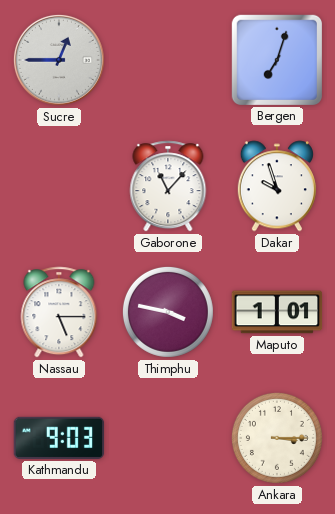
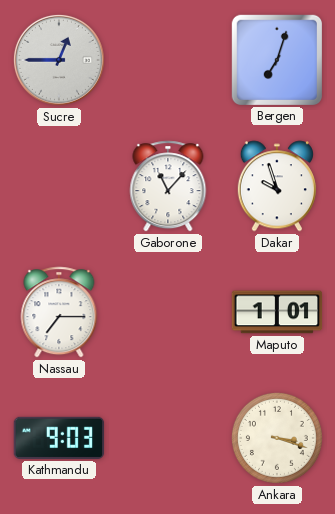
Nassau: 5:15 -> 7:15
Thimphu: 3:47 -> none
Ankara: 3:15 -> 3:18
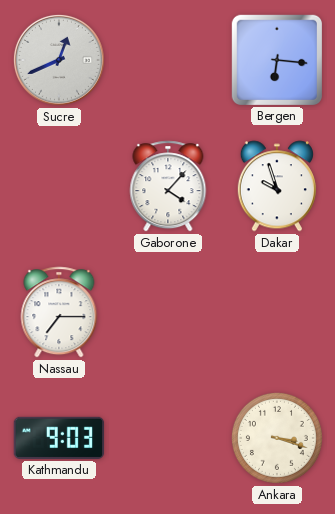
Sucre: 12:45 -> 12:41
Bergen: 7:03 -> 6:16
Gaborone: 11:07 -> 4:07
Maputo: 1:01 -> none
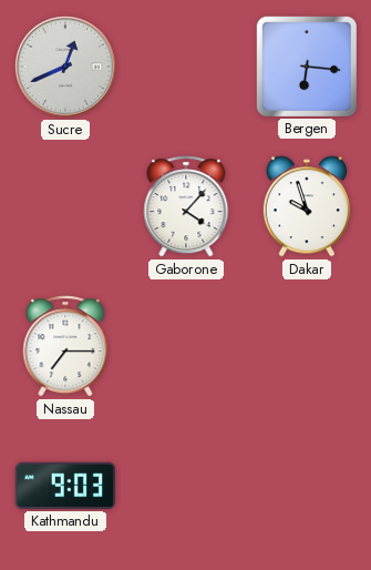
Ankara: 3:18 -> none
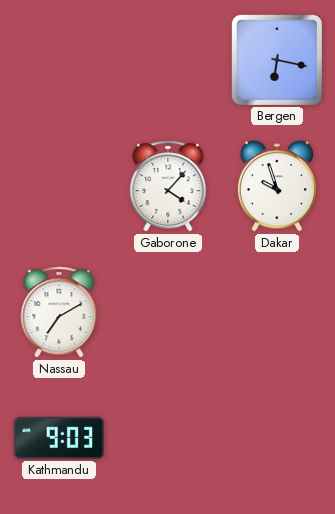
Sucre: 12:41 -> none
Bergen: 6:16 -> 6:17
Nassau: 7:15 -> 7:10
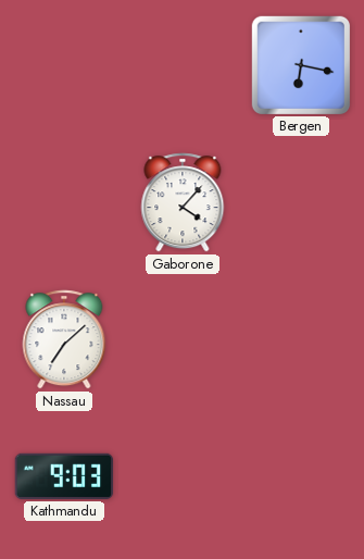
Dakar: 9:57 -> none
Nassau: 7:10 -> 7:08
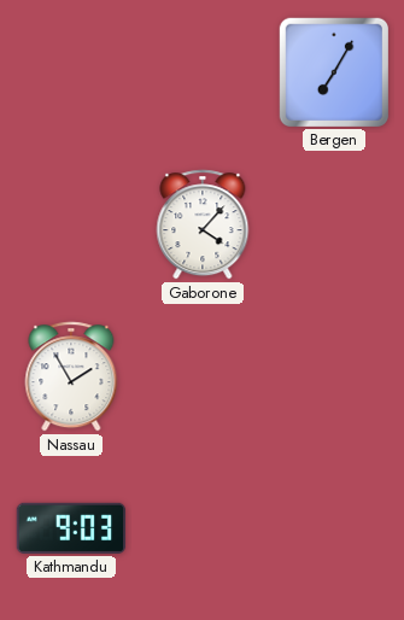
Bergen: 6:17 -> 7:05
Nassau: 7:08 -> 1:55
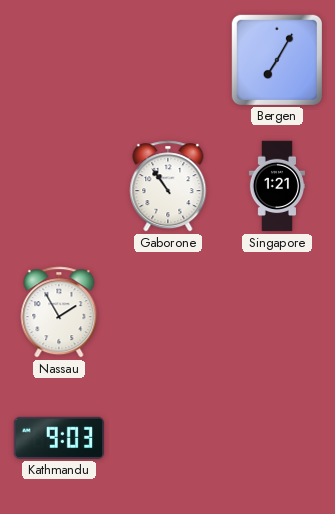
Gaborone: 4:07 -> 10:54
Singapore: none -> 1:21
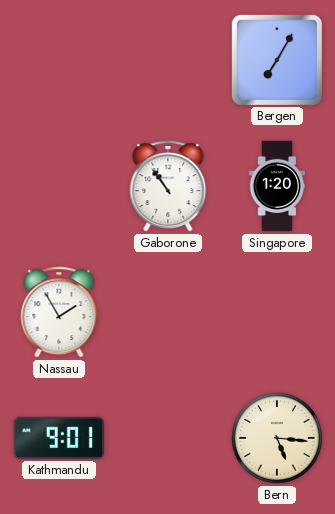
Singapore: 1:21 -> 1:20
Kathmandu: 9:03 -> 9:01
Bern: none -> 5:16
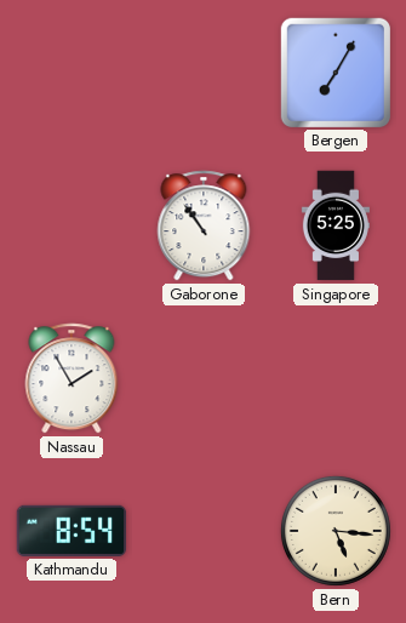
Singapore: 1:20 -> 5:25
Kathmandu: 9:01 -> 8:54
